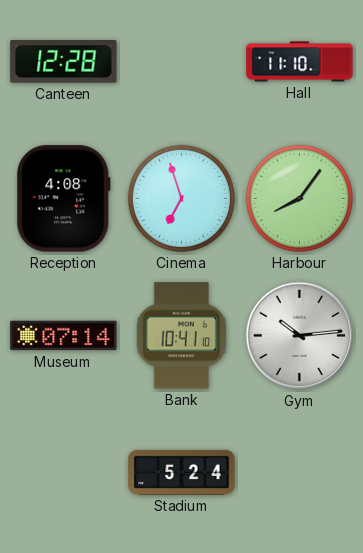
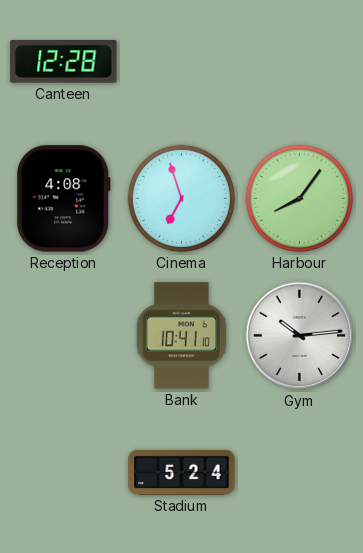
Hall: 11:10 -> none
Museum: 07:14 -> none
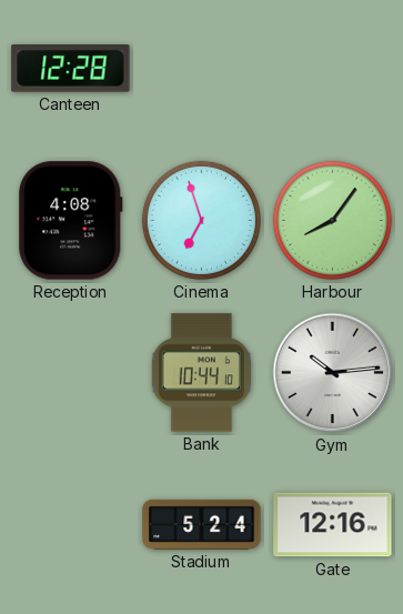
Bank: 10:41 -> 10:44
Gate: none -> 12:16
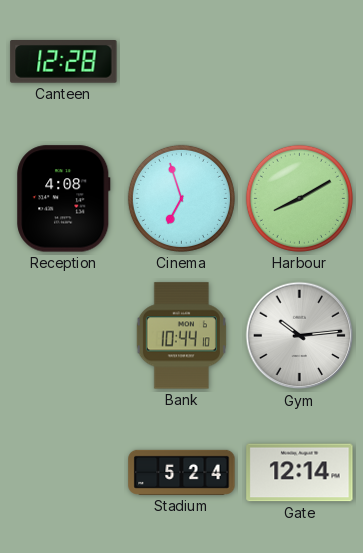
Harbour: 8:06 -> 8:10
Gate: 12:16 -> 12:14
